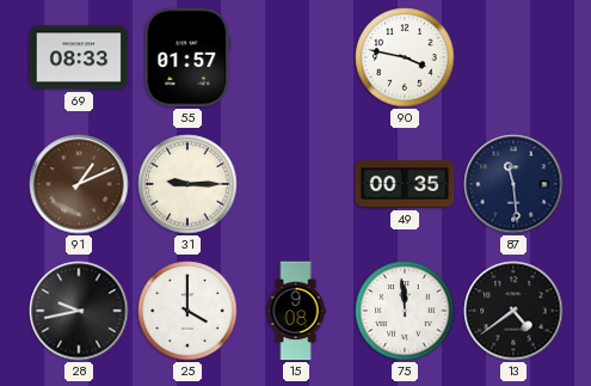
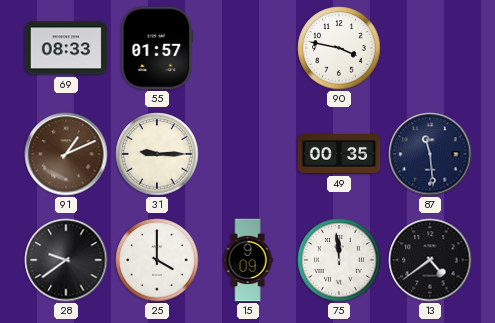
28: 9:43 -> 9:39
15: 9:08 -> 9:09
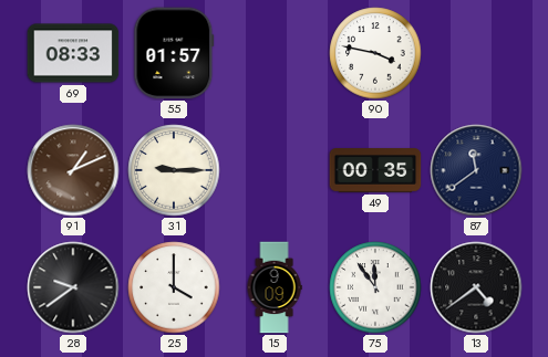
87: 11:29 -> 11:39
75: 11:59 -> 11:54
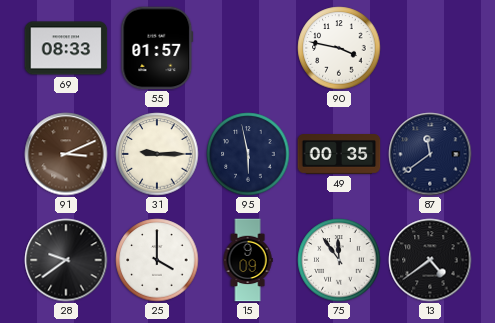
91: 1:11 -> 3:11
95: none -> 5:58
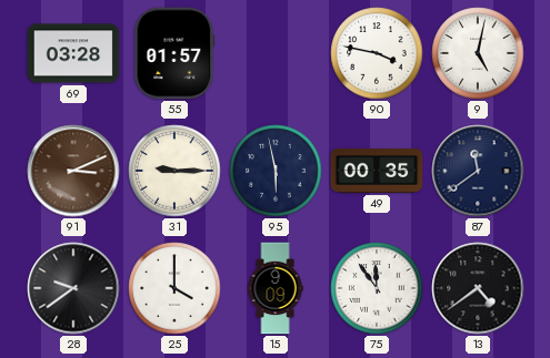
69: 08:33 -> 03:28
9: none -> 5:02
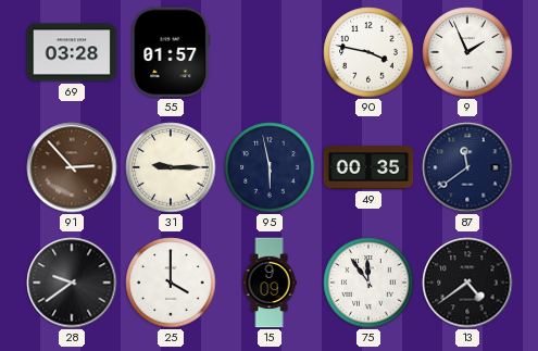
9: 5:02 -> 1:56
91: 3:11 -> 2:53
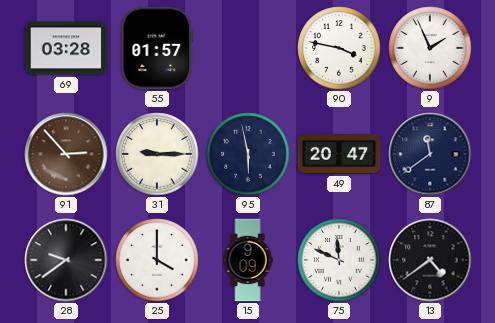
49: 00:35 -> 20:47
75: 11:54 -> 11:49
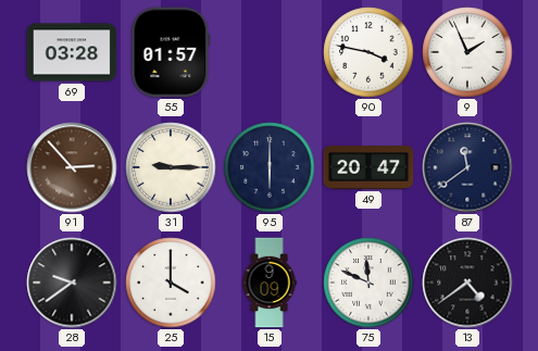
95: 5:58 -> 6:00
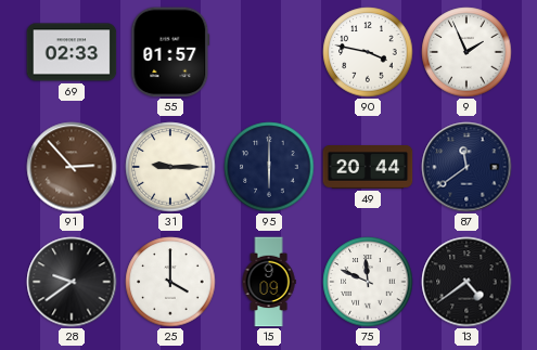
69: 03:28 -> 02:33
49: 20:47 -> 20:44
